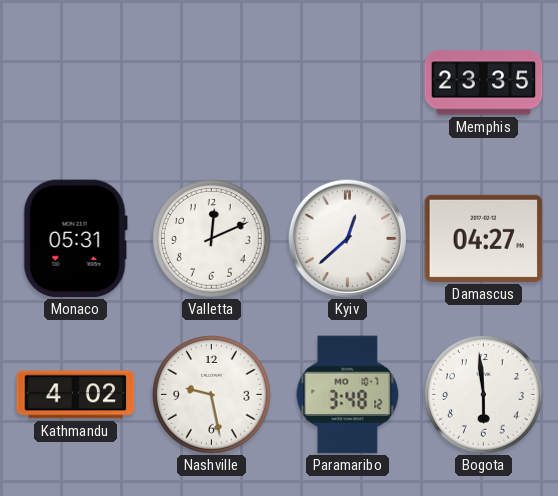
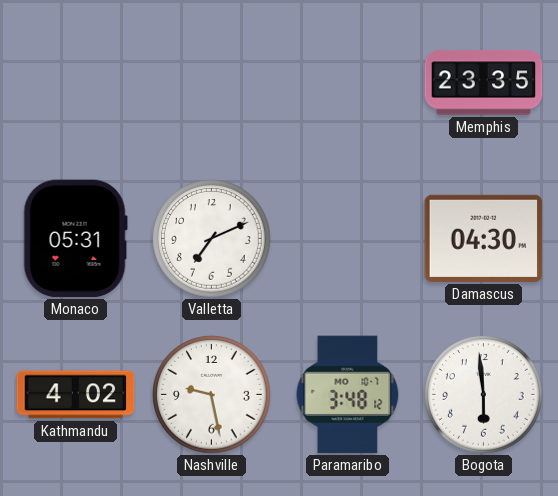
Valletta: 12:11 -> 7:11
Kyiv: 12:38 -> none
Damascus: 04:27 -> 04:30
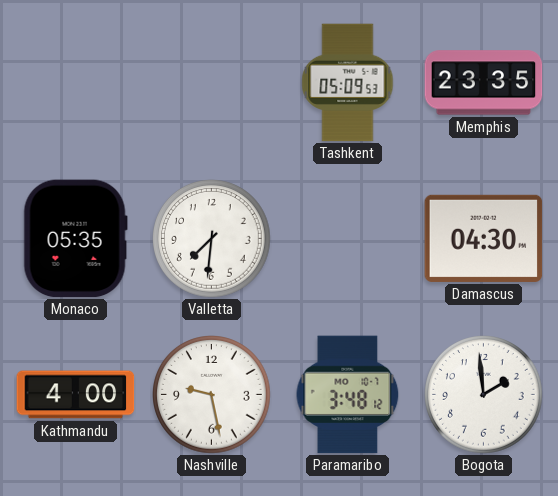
Tashkent: none -> 05:09
Monaco: 05:31 -> 05:35
Valletta: 7:11 -> 7:31
Kathmandu: 4:02 -> 4:00
Bogota: 5:59 -> 1:59
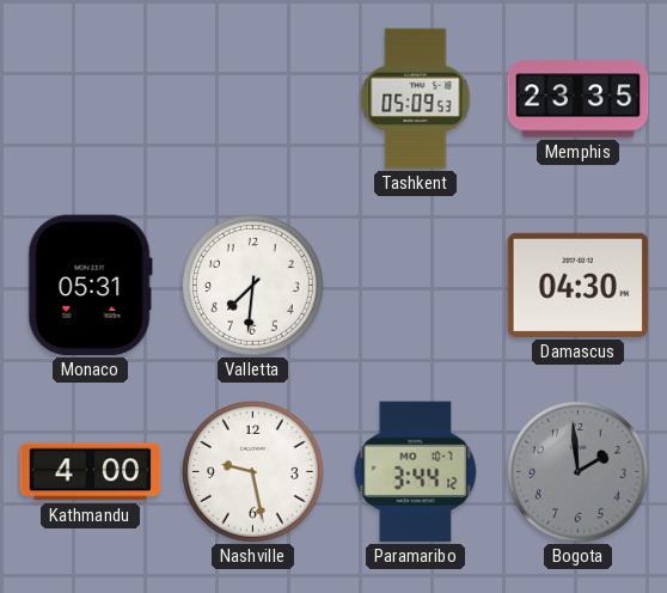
Monaco: 05:35 -> 05:31
Paramaribo: 3:48 -> 3:44
Bogota dial: white -> grey
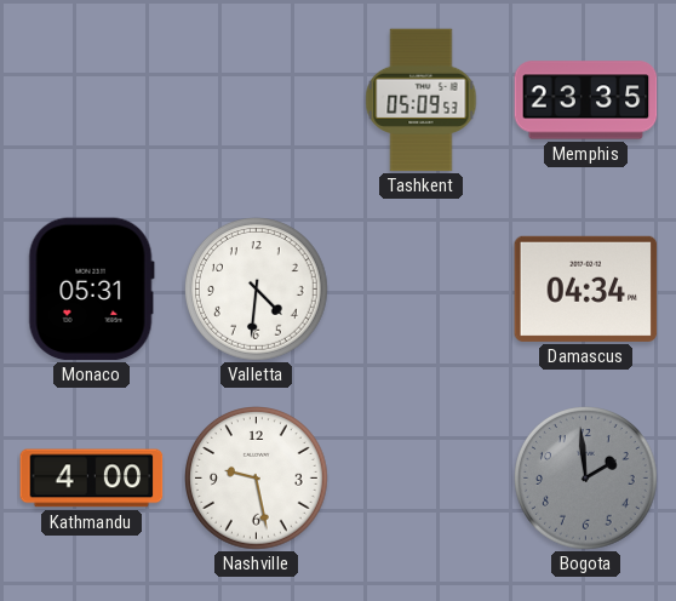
Valletta: 7:31 -> 4:31
Damascus: 04:30 -> 04:34
Paramaribo: 3:44 -> none
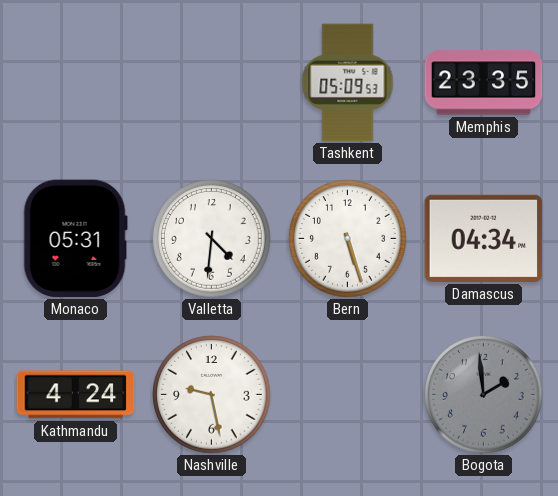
Bern: none -> 5:27
Kathmandu: 4:00 -> 4:24
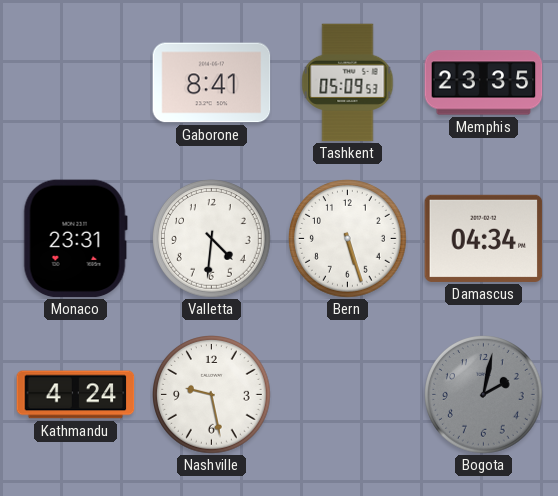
Gaborone: none -> 8:41
Monaco: 05:31 -> 23:31
Bogota: 1:59 -> 2:02
